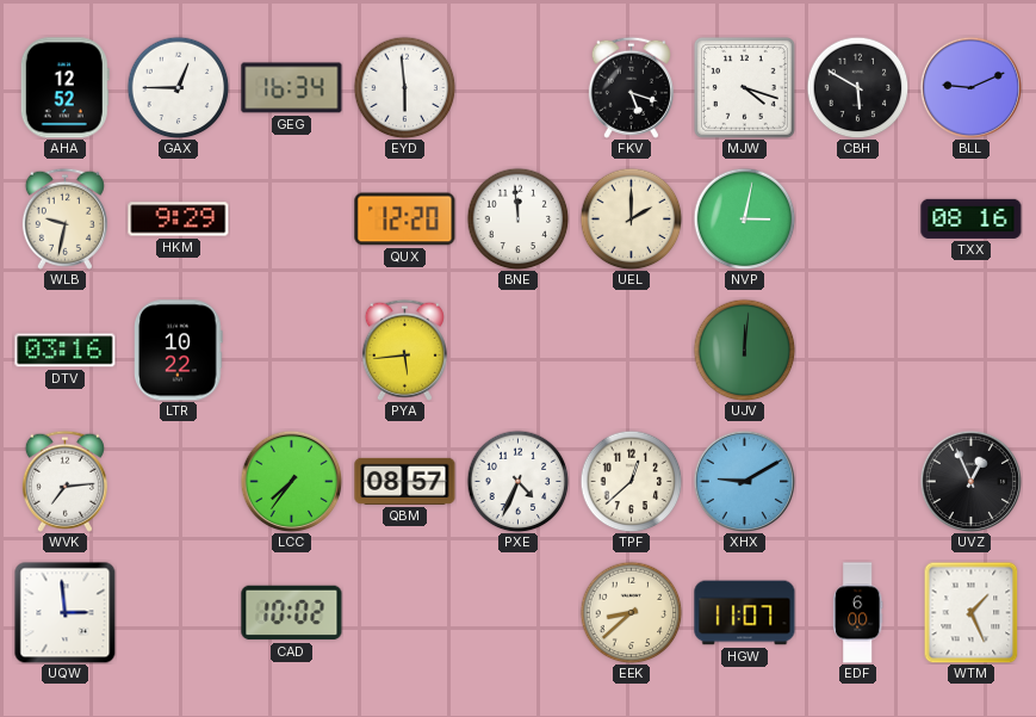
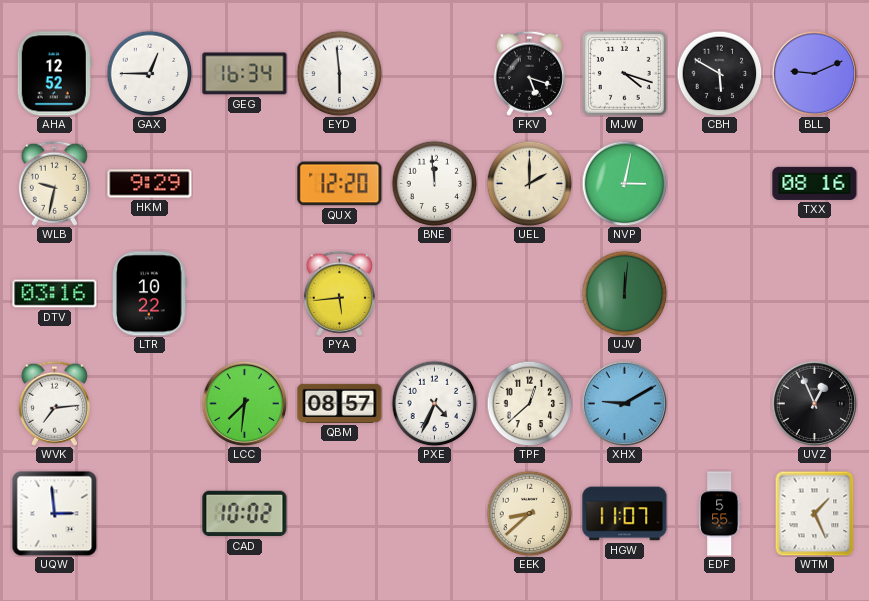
LCC: 7:36 -> 7:31
EDF: 6:00 -> 5:55
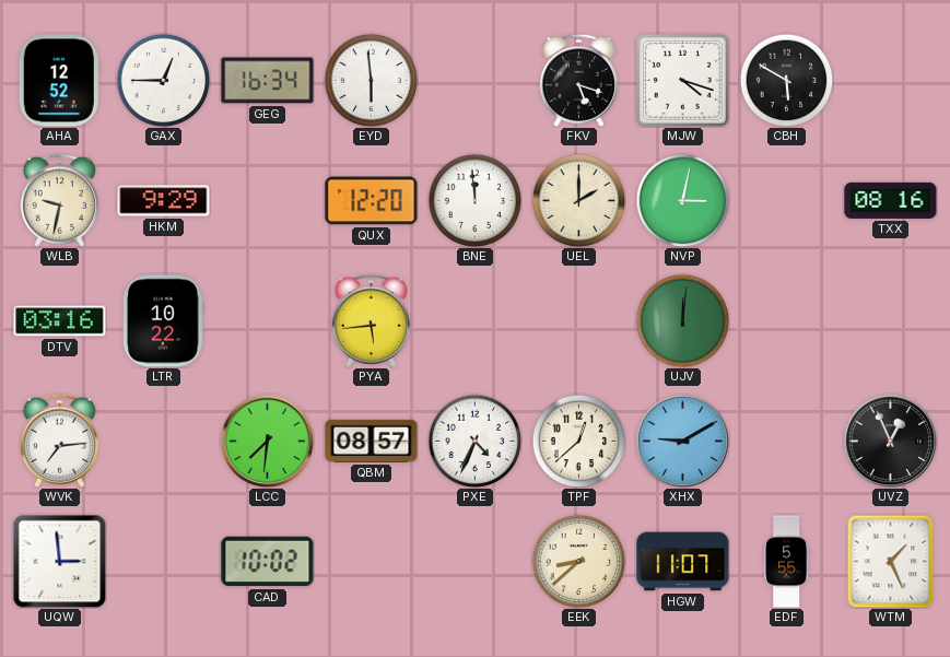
BLL: 9:11 -> none
